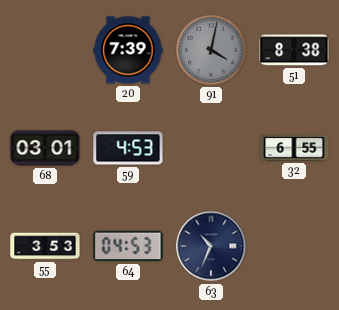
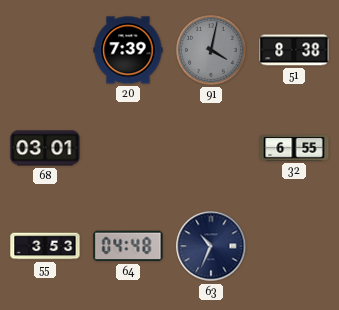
59: 4:53 -> none
64: 04:53 -> 04:48
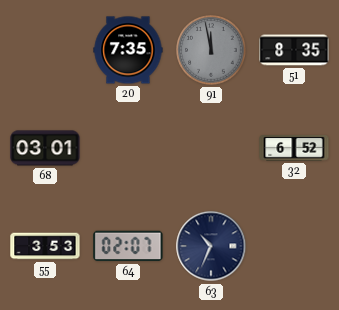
20: 7:39 -> 7:35
91: 4:02 -> 11:58
51: 8:38 -> 8:35
32: 6:55 -> 6:52
64: 04:48 -> 02:07
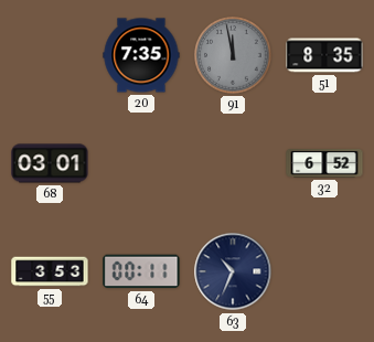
64: 02:07 -> 00:11
